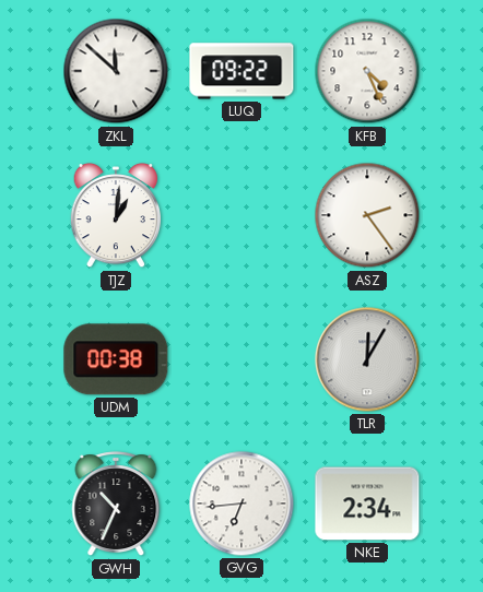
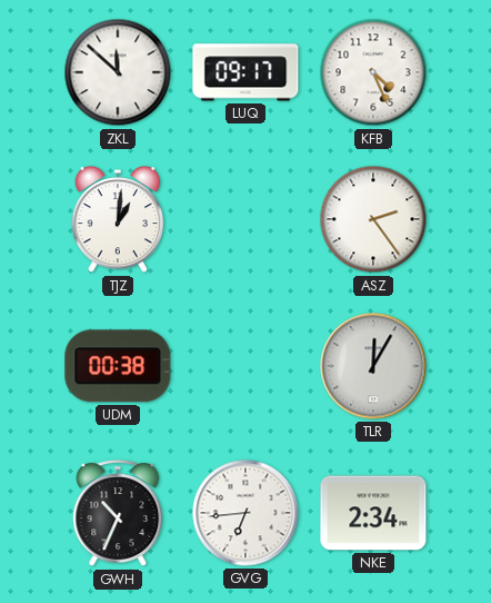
LUQ: 09:22 -> 09:17
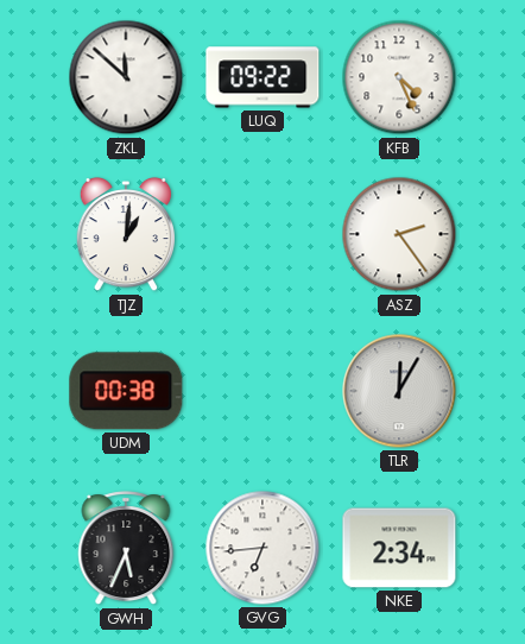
LUQ: 09:17 -> 09:22
GWH: 10:34 -> 5:34
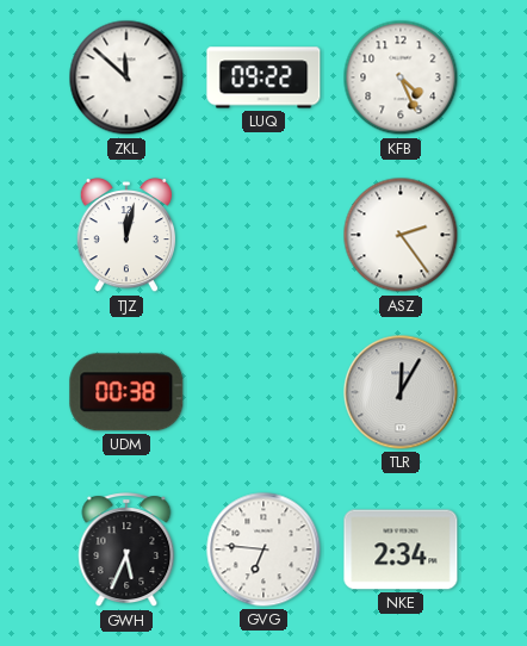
TJZ: 1:01 -> 12:02
GVG: 6:44 -> 6:46
